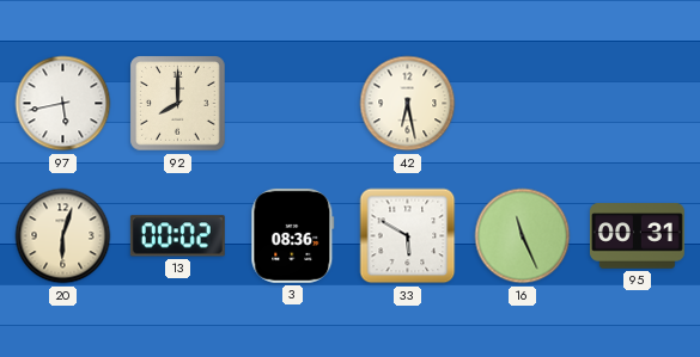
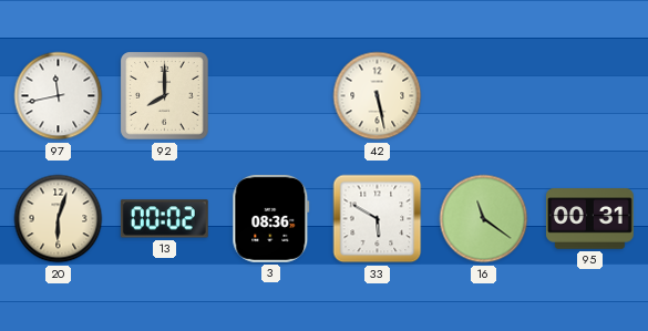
97: 5:43 -> 11:43
42: 6:28 -> 5:28
16: 11:26 -> 11:21
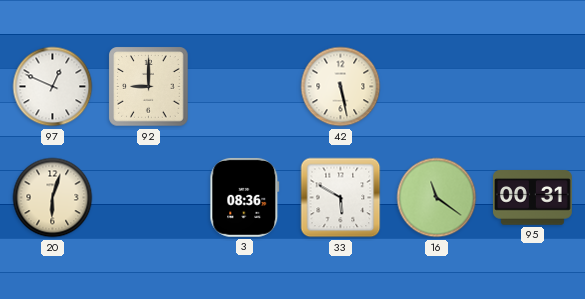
97: 11:43 -> 12:49
92: 8:00 -> 9:00
13: 00:02 -> none
